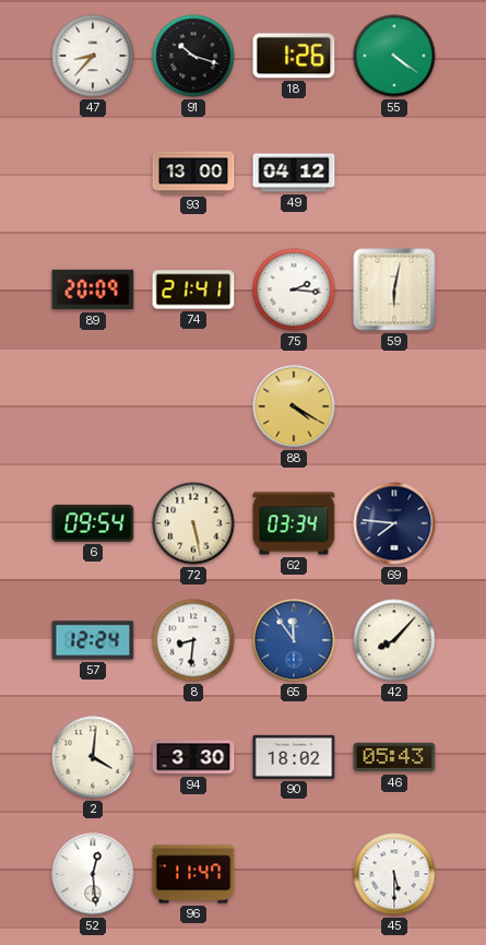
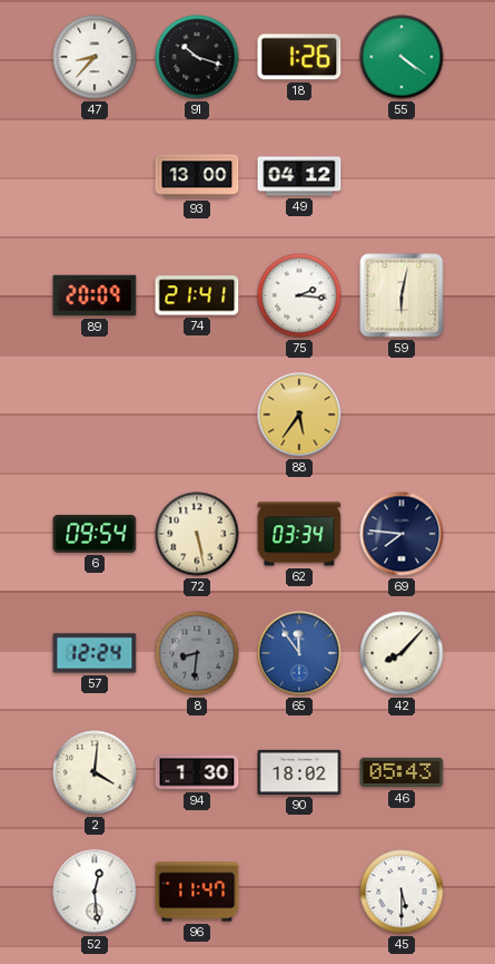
88: 4:20 -> 5:36
8 dial: white -> grey
94: 3:30 -> 1:30
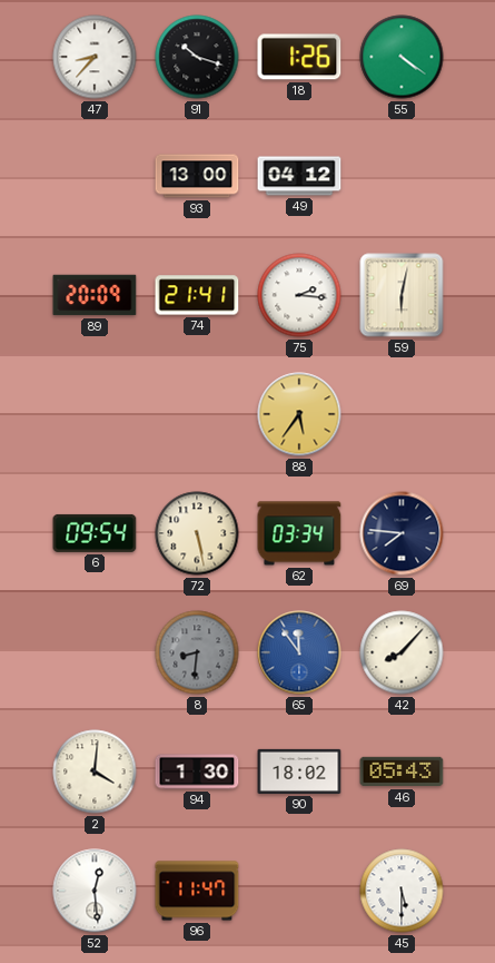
57: 12:24 -> none
